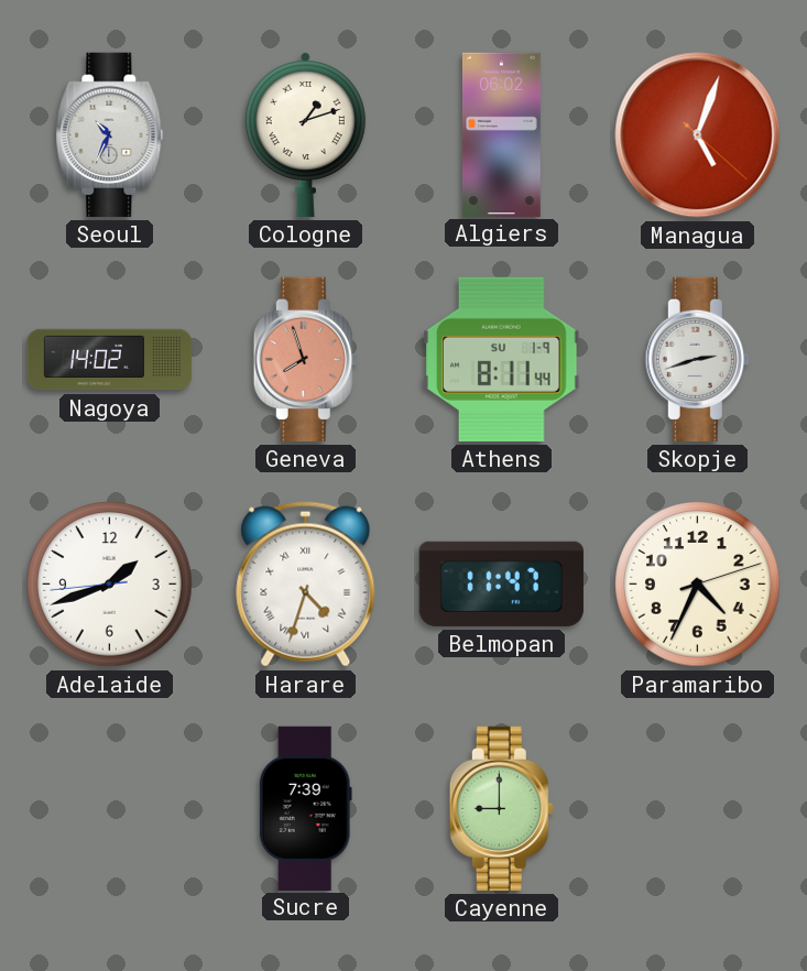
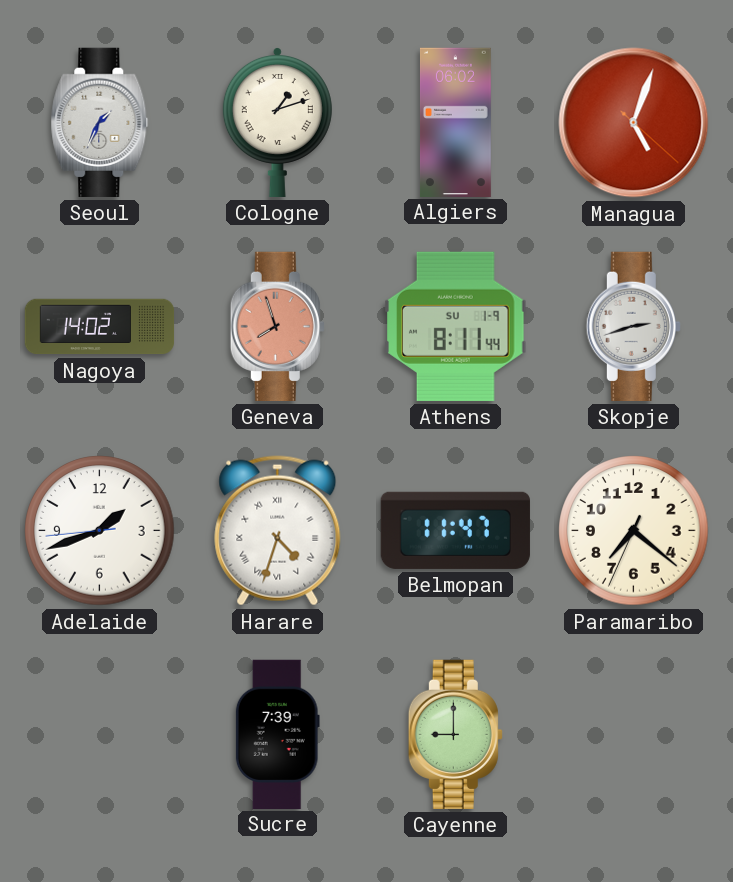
Seoul: 10:34 -> 1:34
Paramaribo: 4:34 -> 7:21
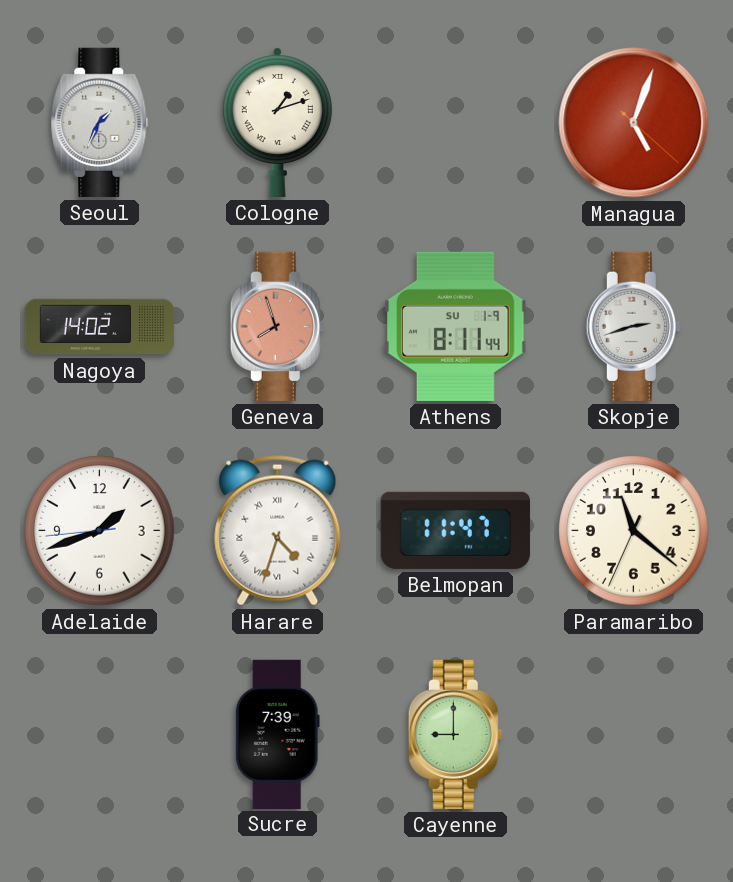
Algiers: 06:02 -> none
Paramaribo: 7:21 -> 11:21
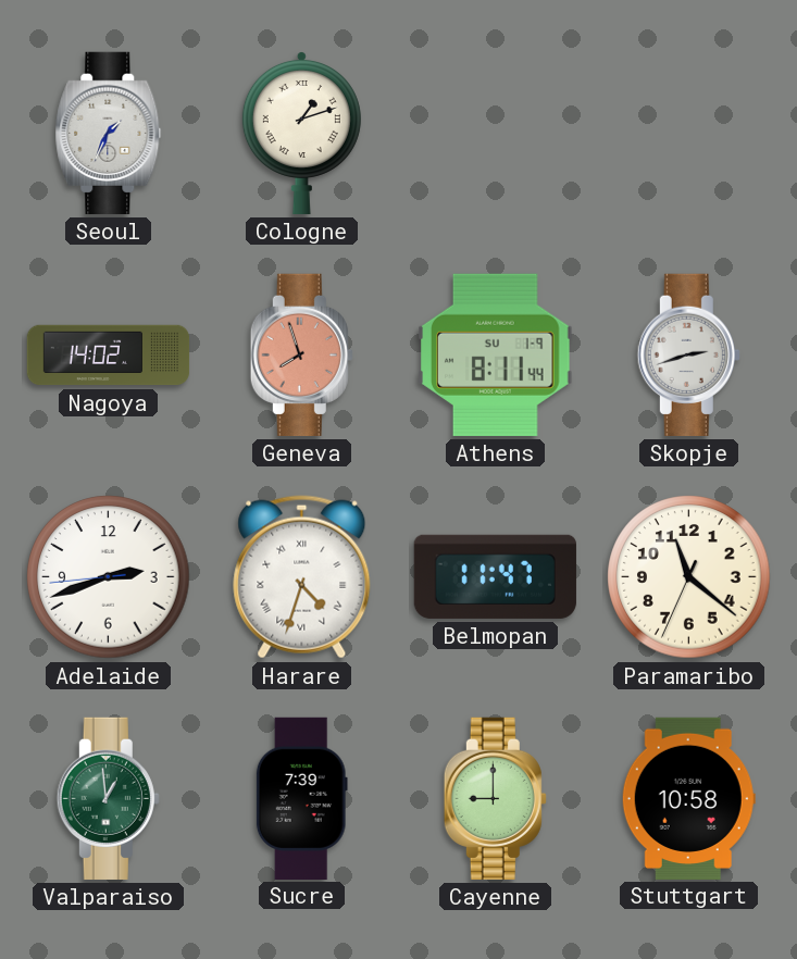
Managua: 5:03 -> none
Adelaide: 1:41 -> 2:41
Valparaiso: none -> 12:59
Stuttgart: none -> 10:58
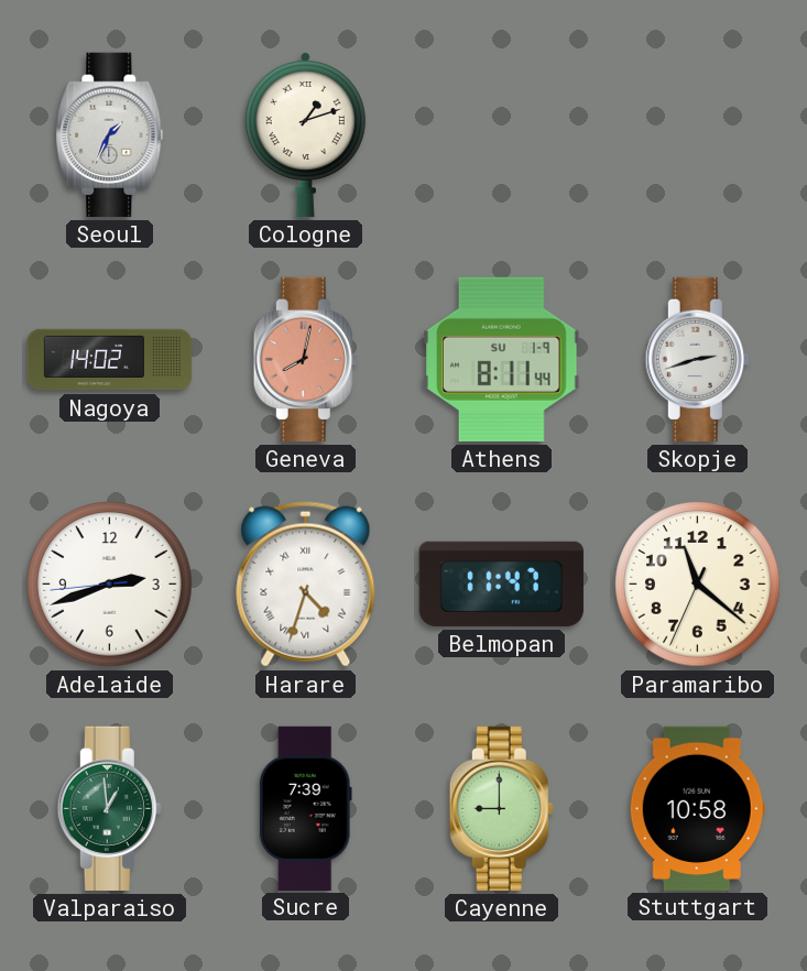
Geneva: 7:57 -> 8:02
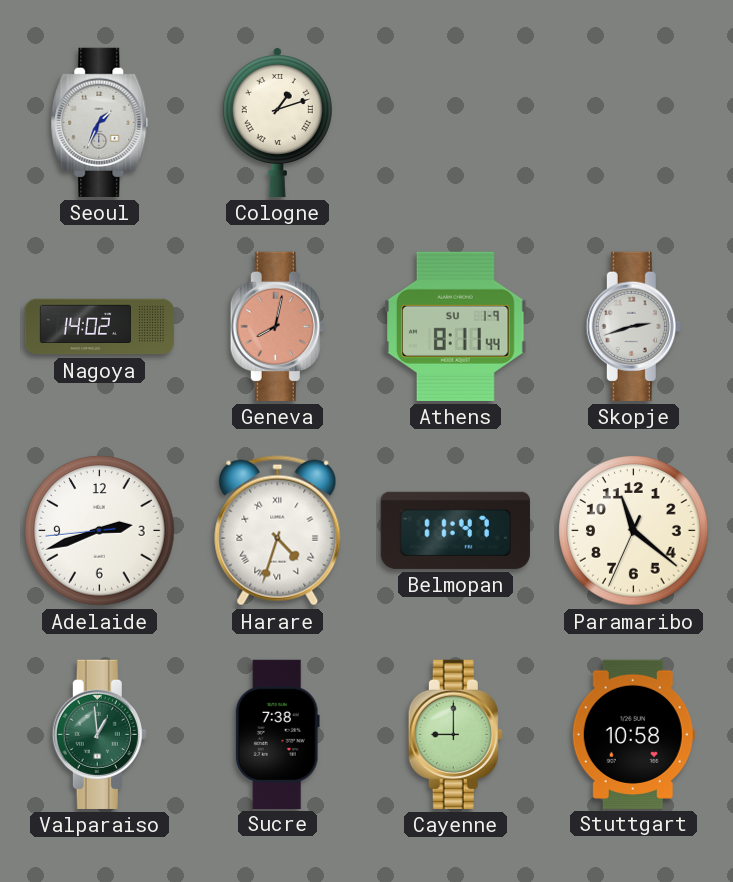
Sucre: 7:39 -> 7:38
